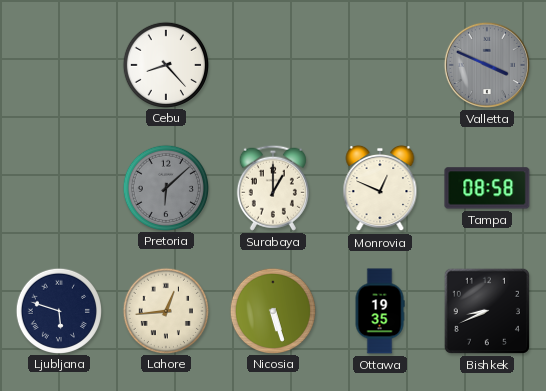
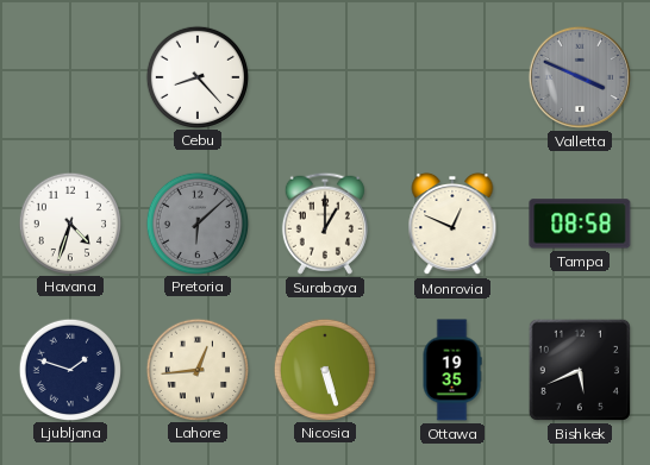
Havana: none -> 4:33
Ljubljana: 5:48 -> 1:48
Bishkek: 8:41 -> 5:41
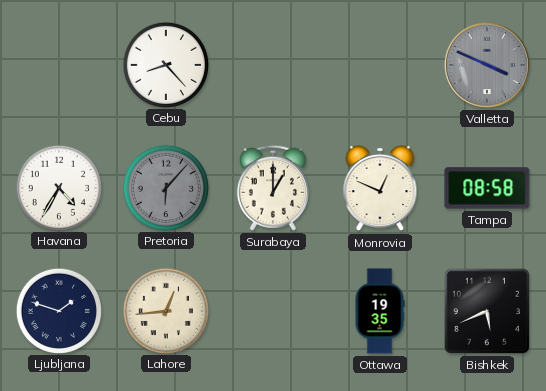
Havana: 4:33 -> 4:35
Pretoria: 6:08 -> 6:07
Nicosia: 5:27 -> none
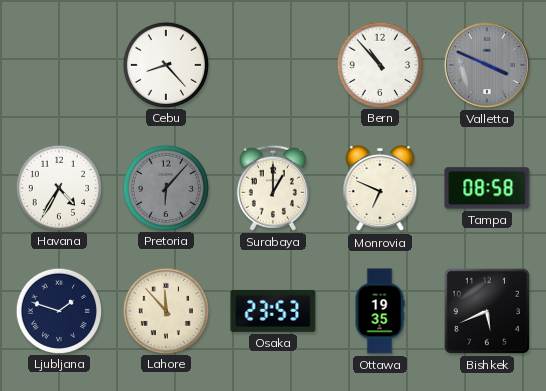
Bern: none -> 10:53
Monrovia: 12:49 -> 6:49
Lahore: 12:44 -> 11:53
Osaka: none -> 23:53
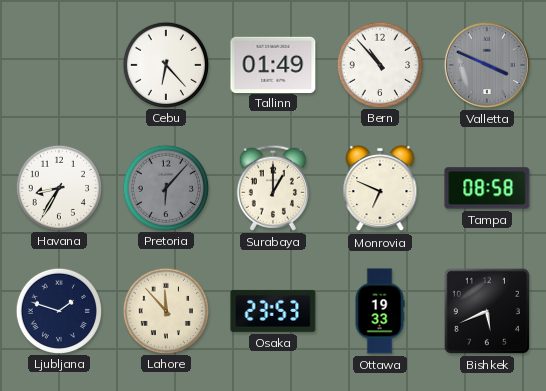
Cebu: 8:23 -> 6:23
Tallinn: none -> 01:49
Havana: 4:35 -> 8:35
Ottawa: 19:35 -> 19:33
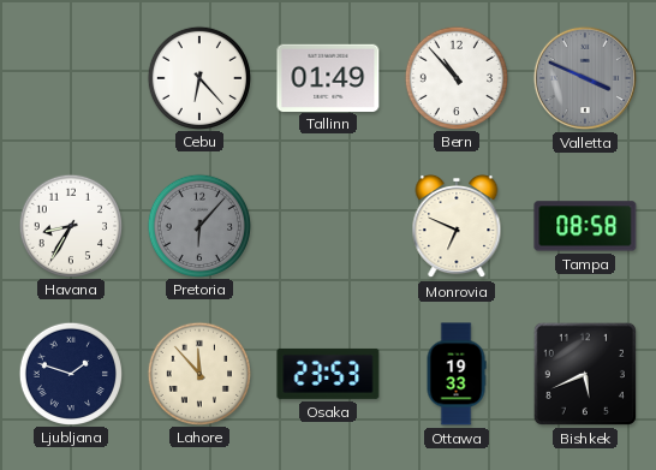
Surabaya: 1:00 -> none
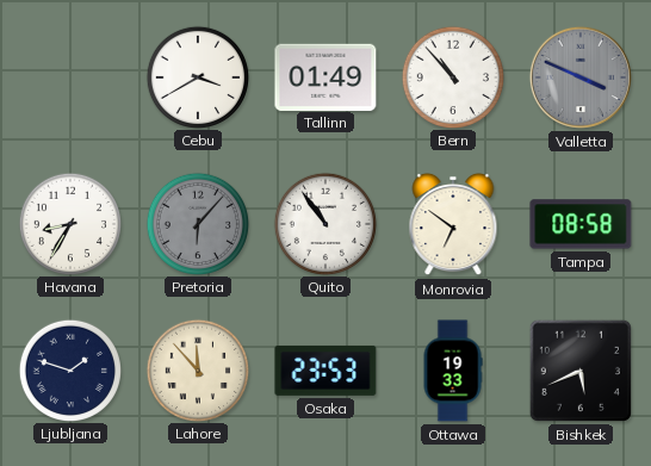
Cebu: 6:23 -> 3:40
Quito: none -> 10:54
Monrovia: 6:49 -> 6:51
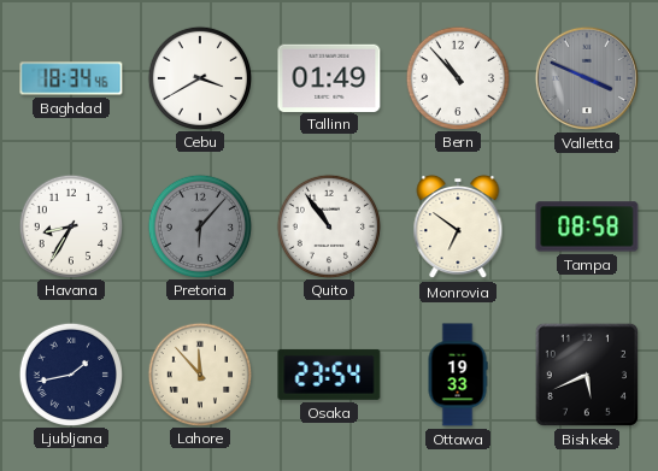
Baghdad: none -> 18:34
Ljubljana: 1:48 -> 1:43
Osaka: 23:53 -> 23:54
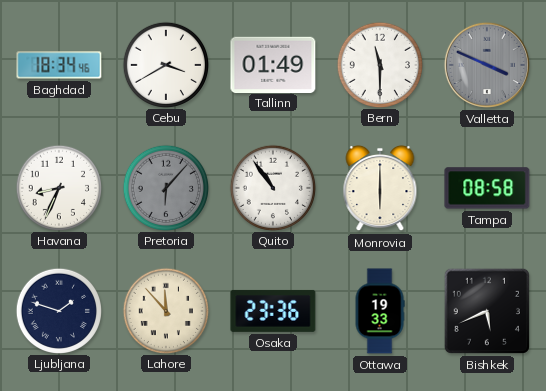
Bern: 10:53 -> 11:30
Havana: 8:35 -> 8:34
Monrovia: 6:51 -> 6:00
Ljubljana: 1:43 -> 1:48
Osaka: 23:54 -> 23:36
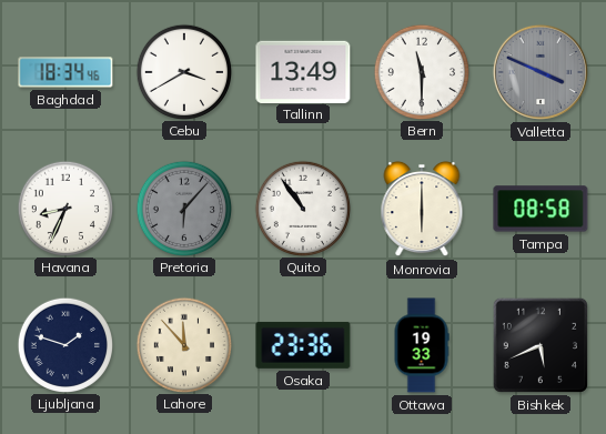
Tallinn: 01:49 -> 13:49
